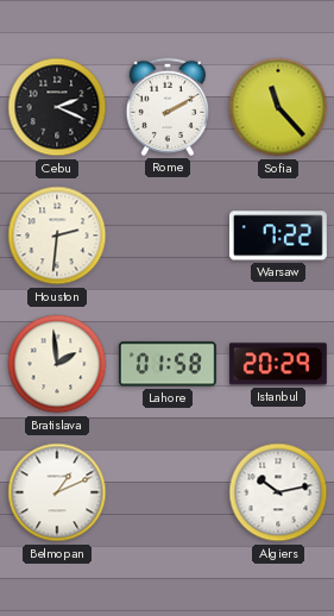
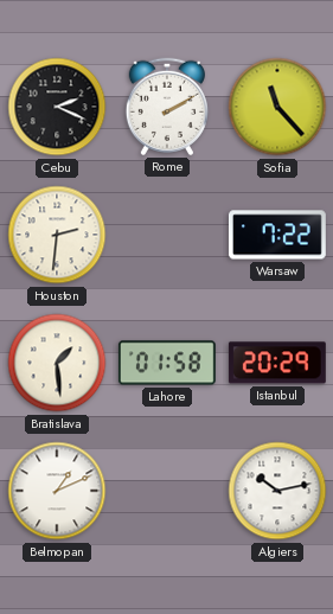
Bratislava: 1:59 -> 1:29
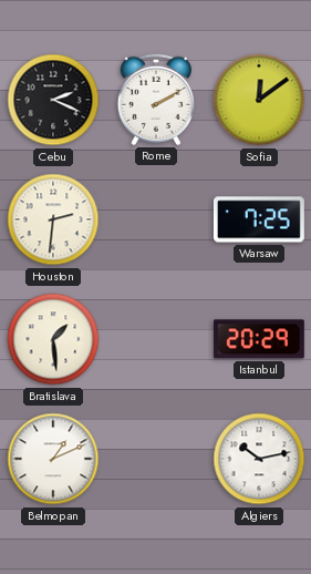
Sofia: 11:23 -> 12:09
Warsaw: 7:22 -> 7:25
Lahore: 01:58 -> none
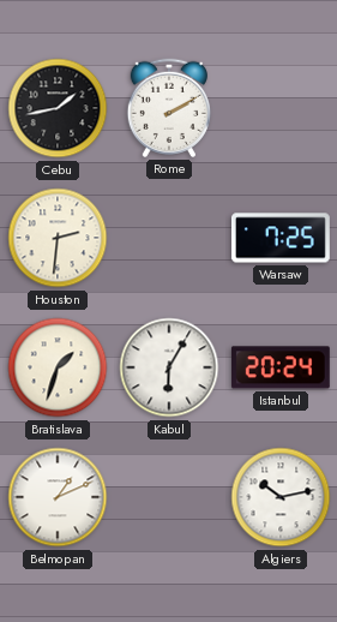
Cebu: 2:19 -> 1:43
Sofia: 12:09 -> none
Bratislava: 1:29 -> 1:33
Kabul: none -> 6:05
Istanbul: 20:29 -> 20:24
